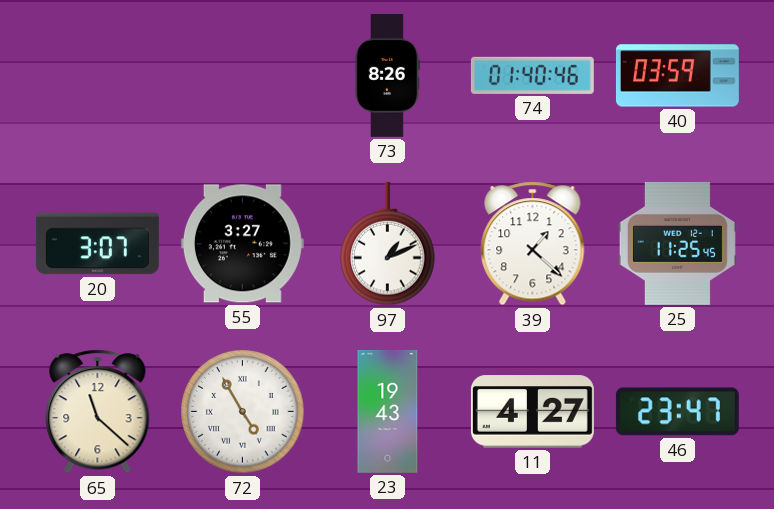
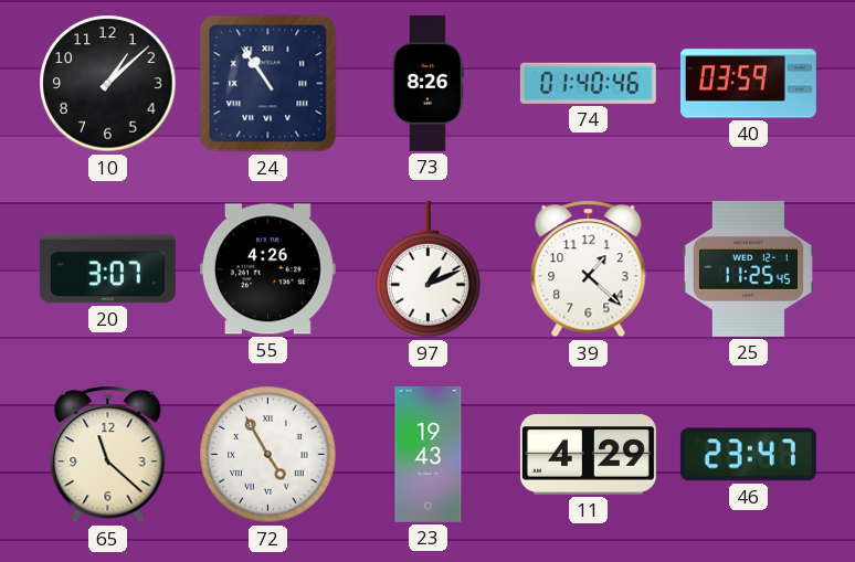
10: none -> 1:08
24: none -> 10:54
55: 3:27 -> 4:26
11: 4:27 -> 4:29
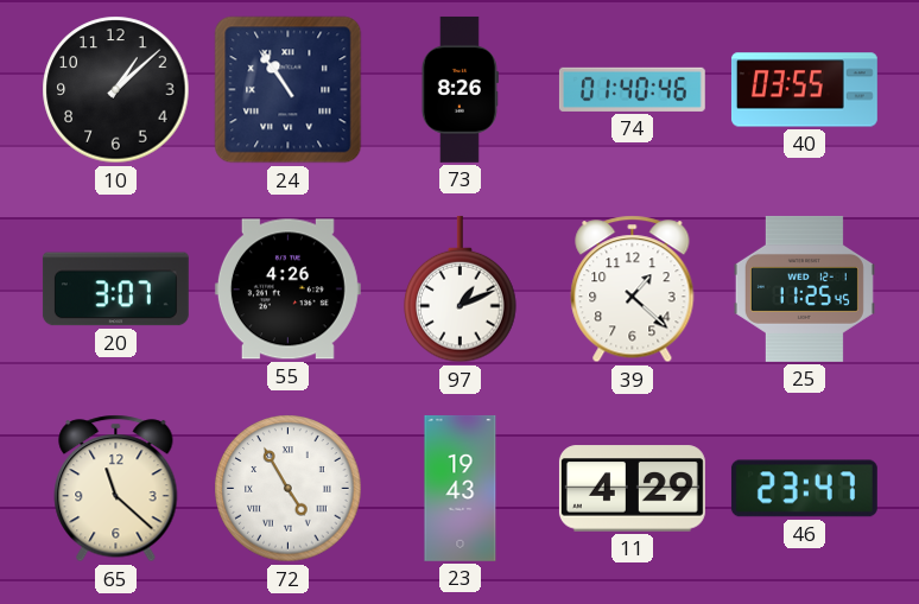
40: 03:59 -> 03:55
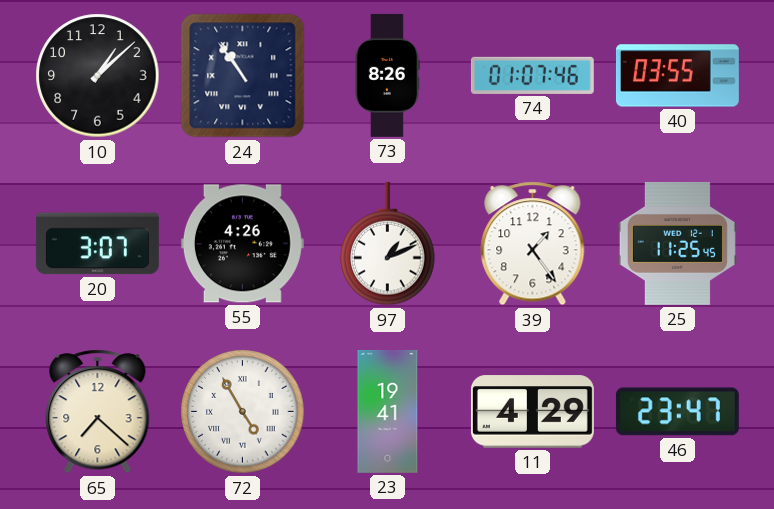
74: 01:40 -> 01:07
39: 1:22 -> 1:24
65: 11:22 -> 7:22
23: 19:43 -> 19:41
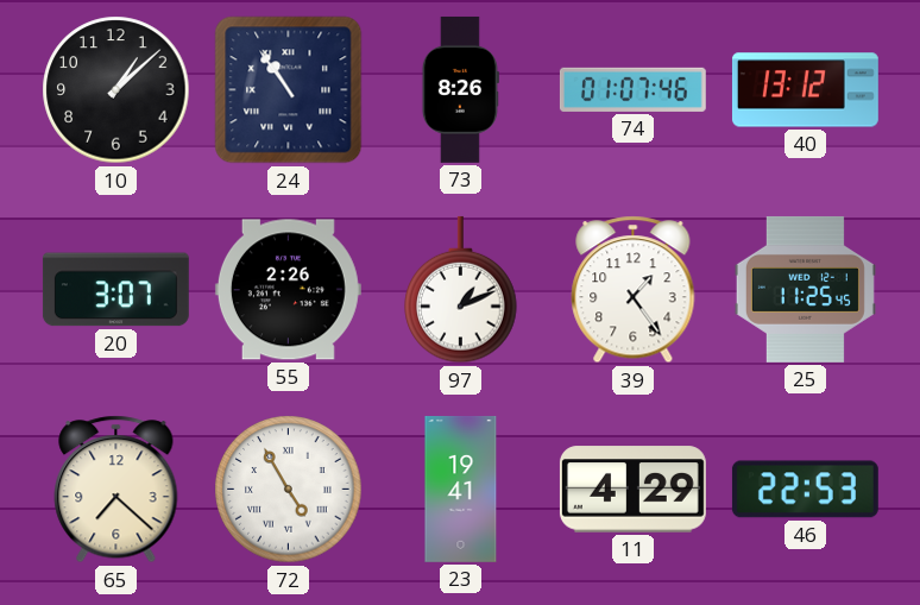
40: 03:55 -> 13:12
55: 4:26 -> 2:26
46: 23:47 -> 22:53
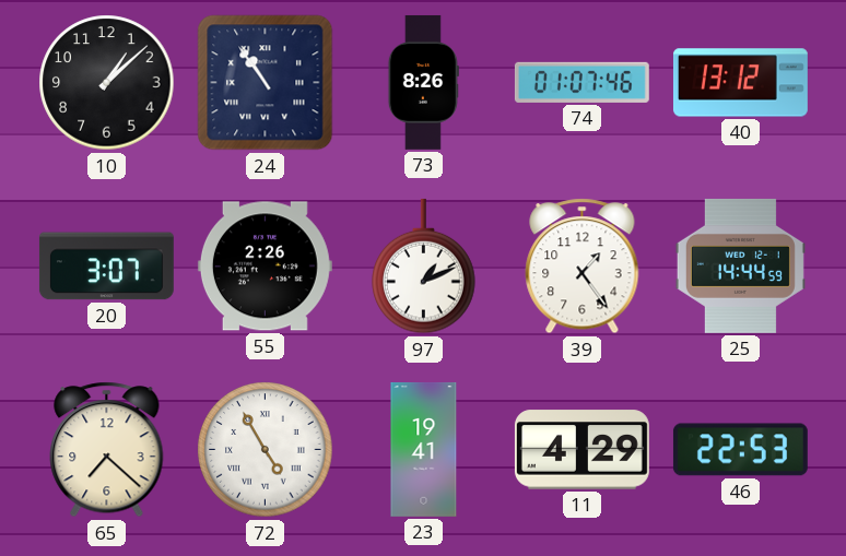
25: 11:25 -> 14:44
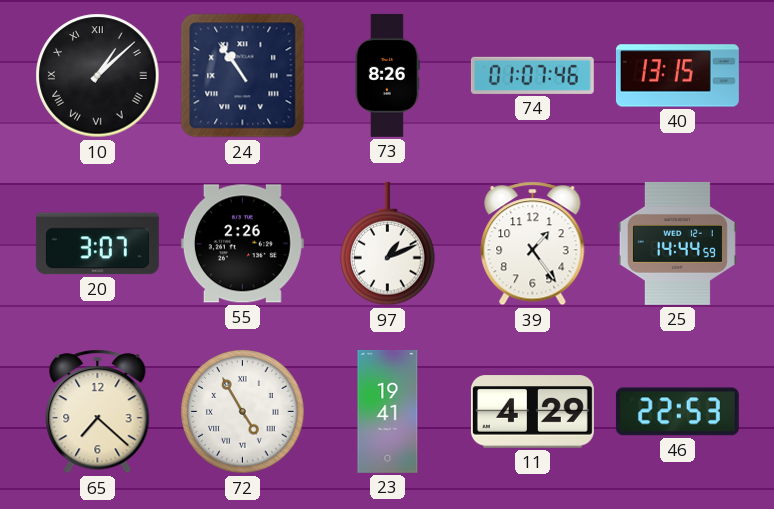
10 numerals: Arabic -> Roman
40: 13:12 -> 13:15
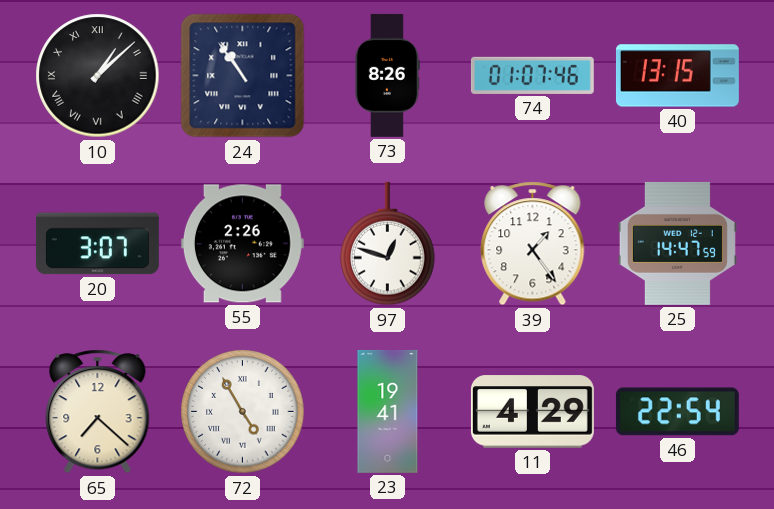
97: 1:11 -> 12:48
25: 14:44 -> 14:47
46: 22:53 -> 22:54
